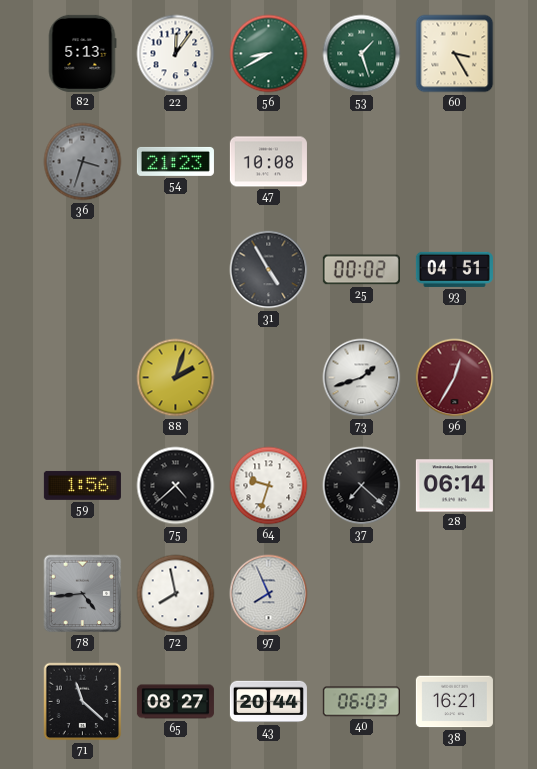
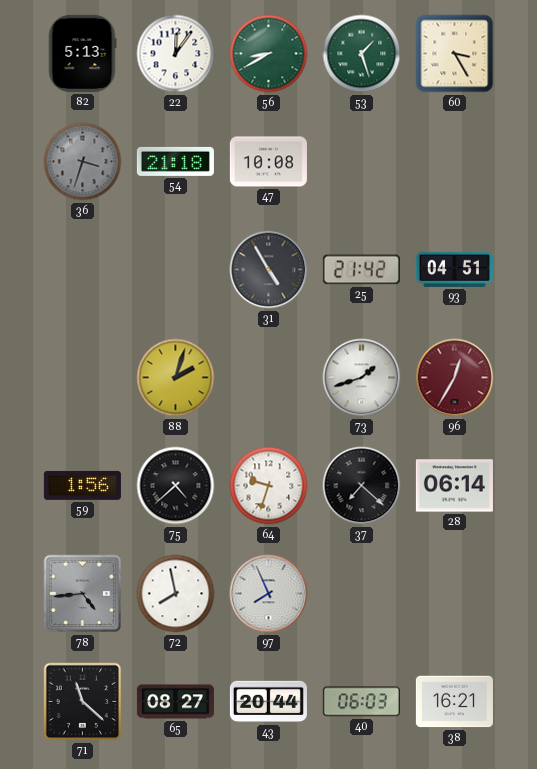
54: 21:23 -> 21:18
25: 00:02 -> 21:42
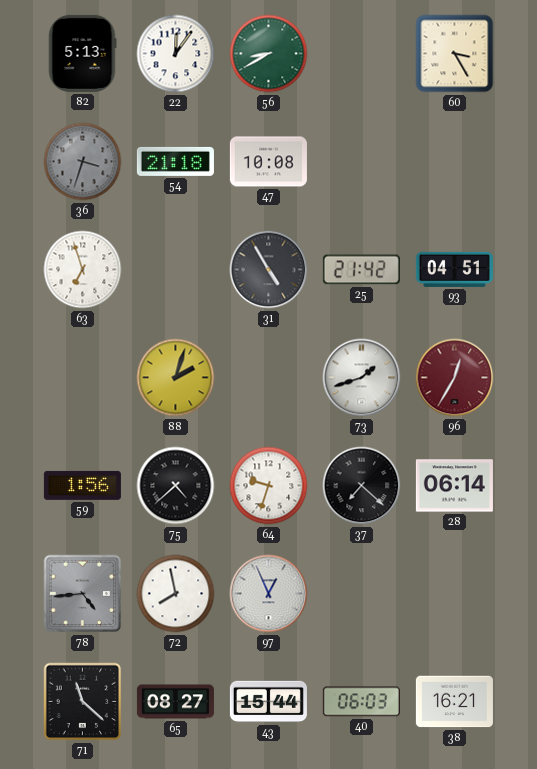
53: 1:27 -> none
63: none -> 6:57
97: 7:56 -> 12:56
43: 20:44 -> 15:44
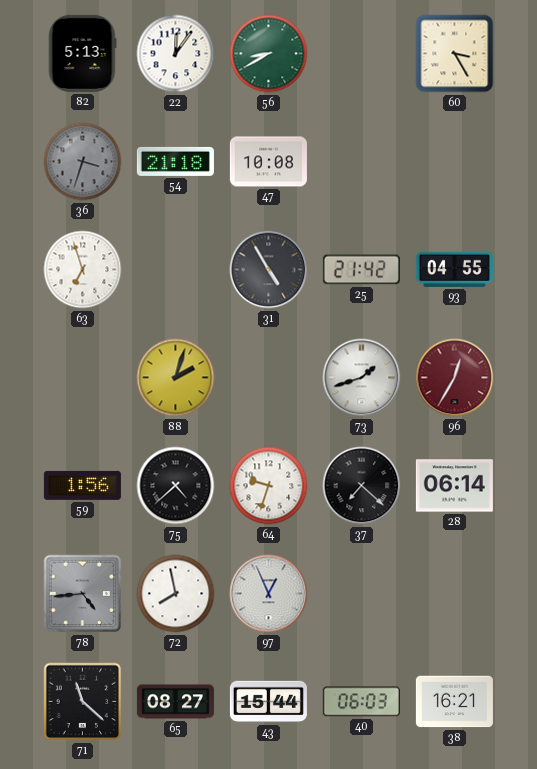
93: 04:51 -> 04:55
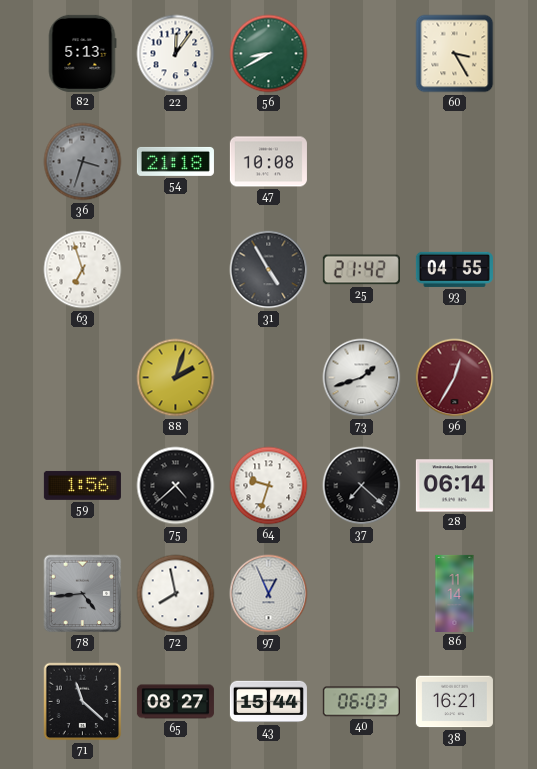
86: none -> 11:14
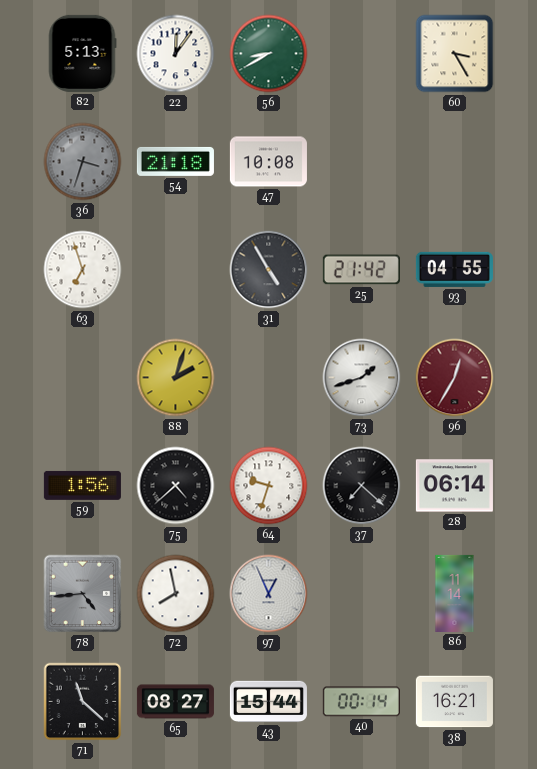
40: 06:03 -> 00:14
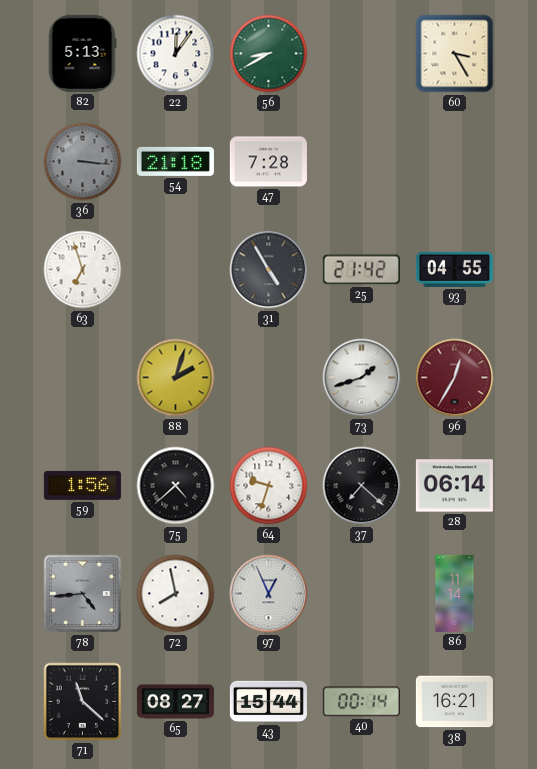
36: 3:33 -> 3:16
47: 10:08 -> 7:28
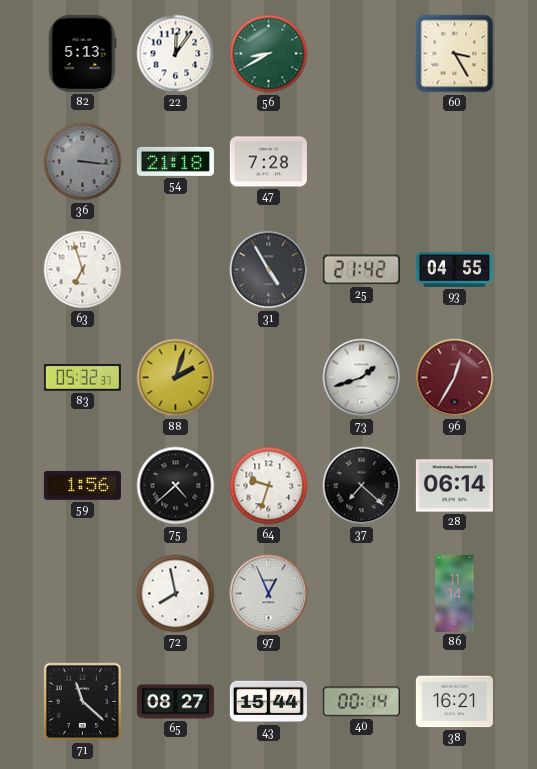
83: none -> 05:32
78: 4:44 -> none
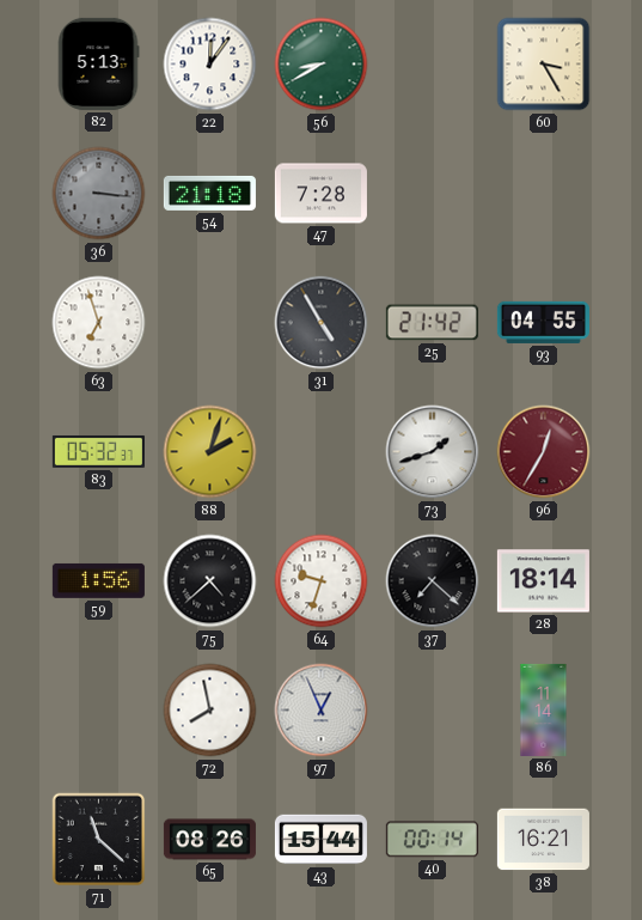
28: 06:14 -> 18:14
65: 08:27 -> 08:26
